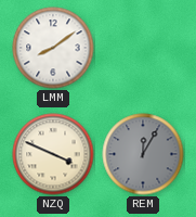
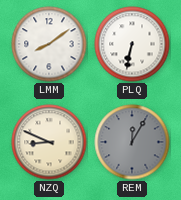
PLQ: none -> 6:32
NZQ: 3:49 -> 8:49
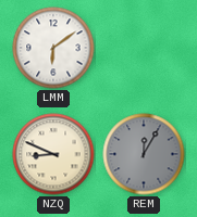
LMM: 8:09 -> 6:09
PLQ: 6:32 -> none
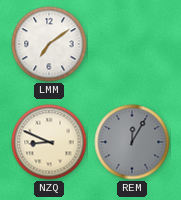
LMM: 6:09 -> 7:09
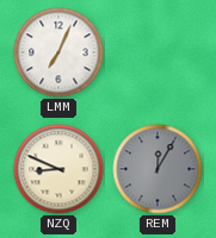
LMM: 7:09 -> 7:04
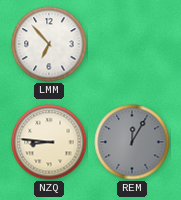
LMM: 7:04 -> 6:53
NZQ: 8:49 -> 8:46
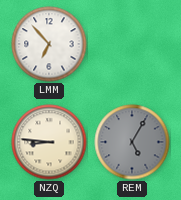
REM: 12:05 -> 5:05
